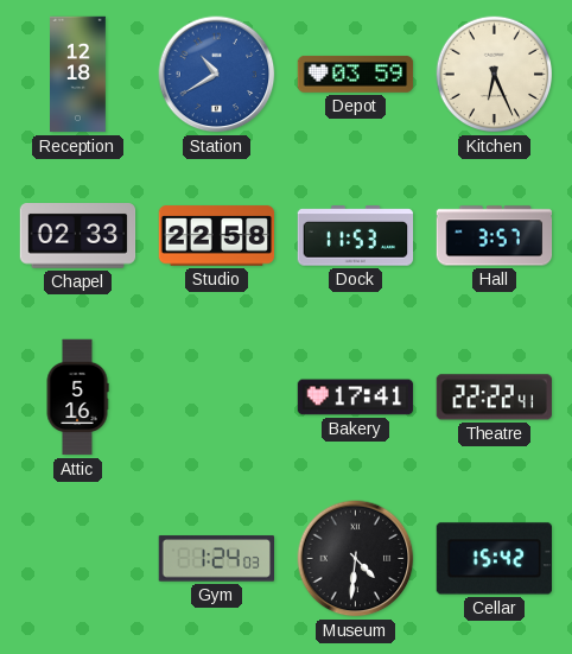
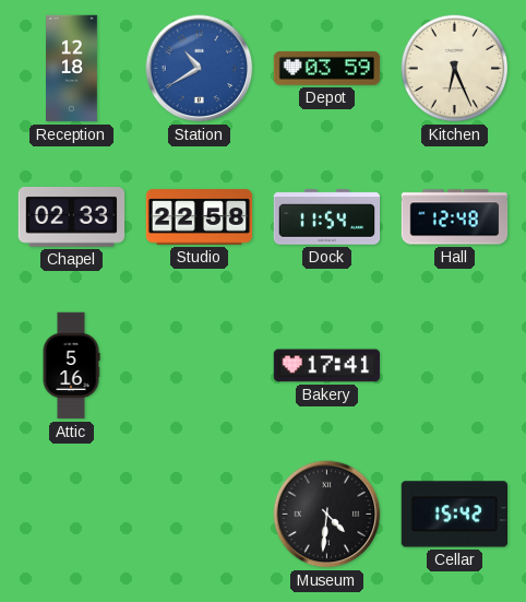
Dock: 11:53 -> 11:54
Hall: 3:57 -> 12:48
Theatre: 22:22 -> none
Gym: 1:24 -> none
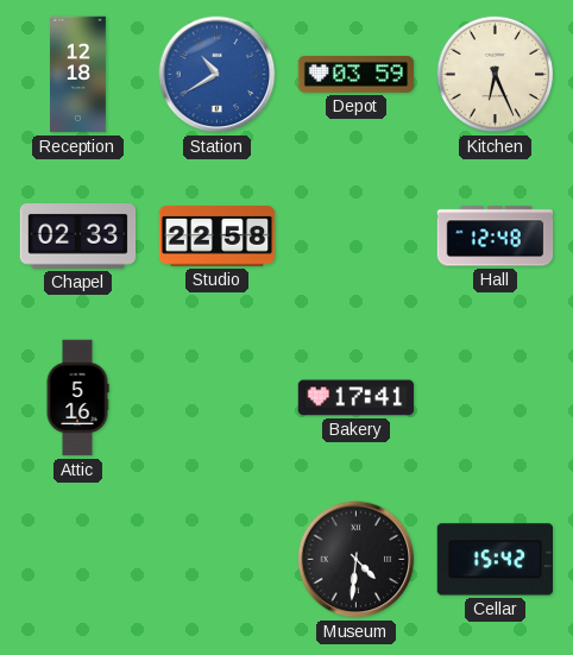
Dock: 11:54 -> none
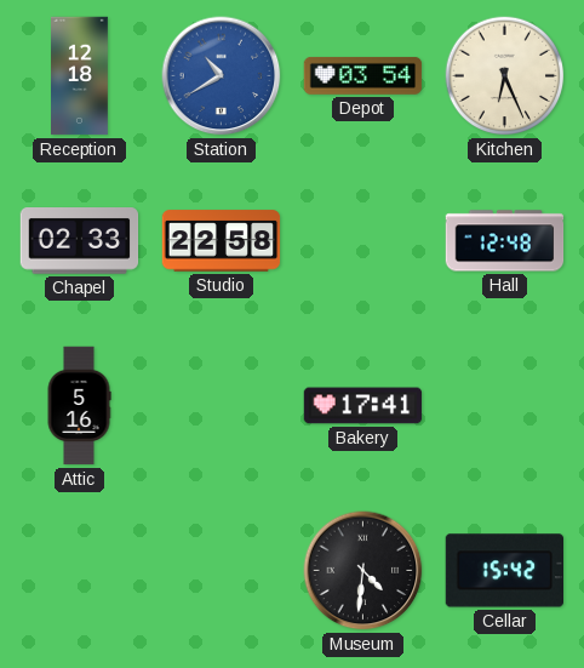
Depot: 03:59 -> 03:54
